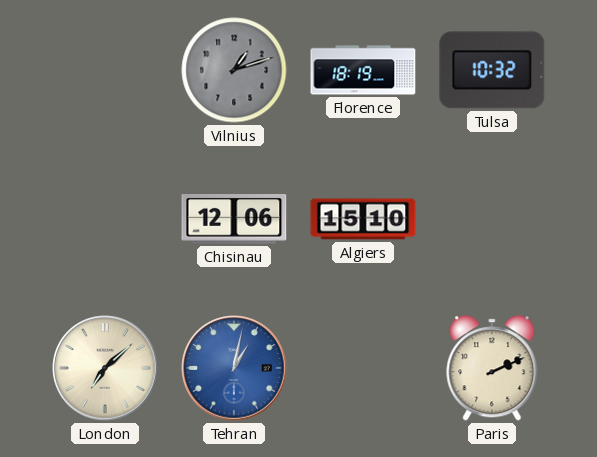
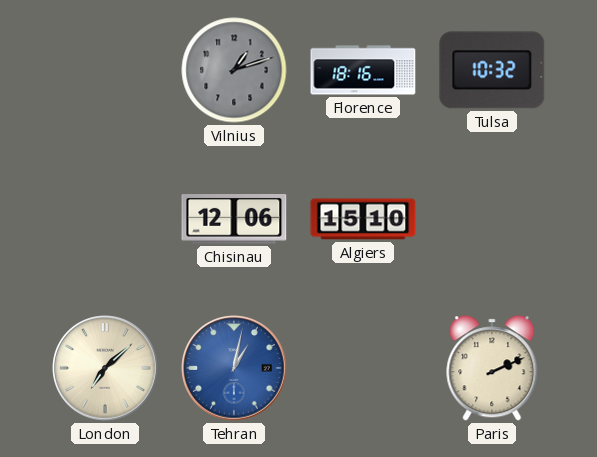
Florence: 18:19 -> 18:16
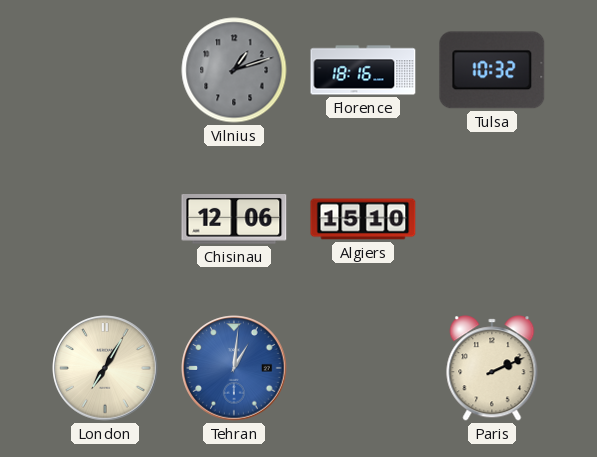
London: 7:08 -> 7:05
Tehran: 1:02 -> 1:01
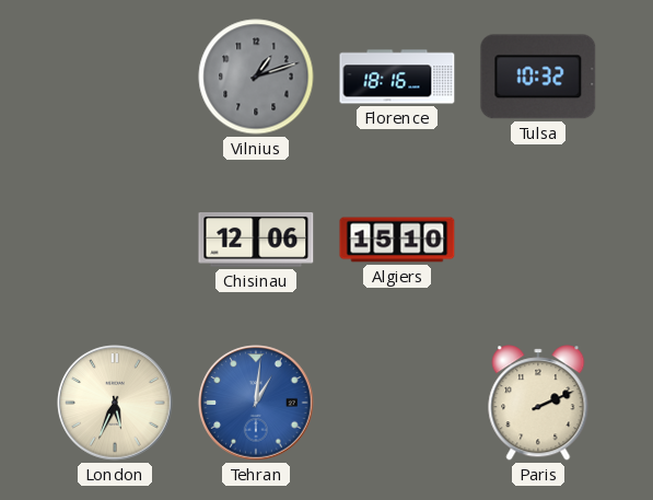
London: 7:05 -> 5:34
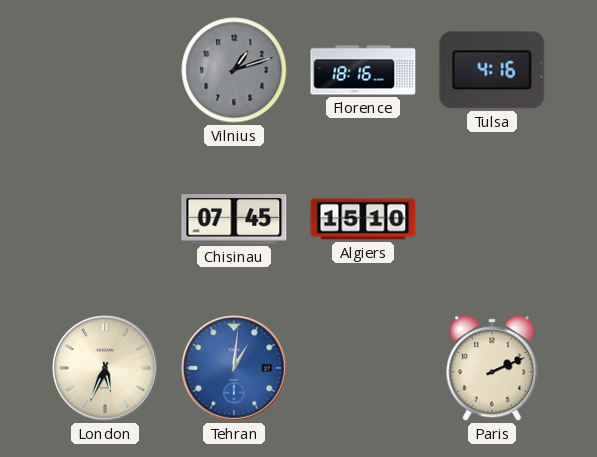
Tulsa: 10:32 -> 4:16
Chisinau: 12:06 -> 07:45
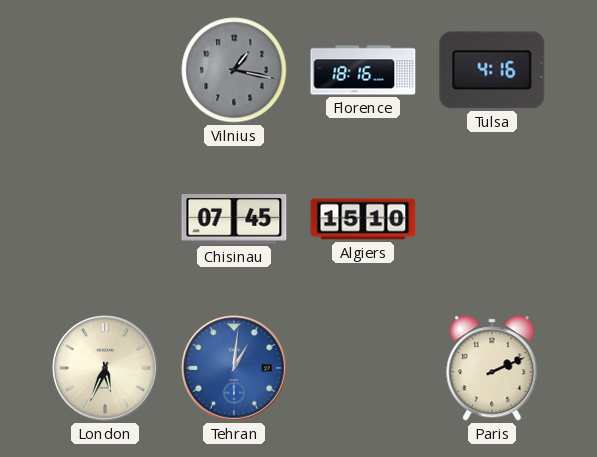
Vilnius: 1:12 -> 1:17
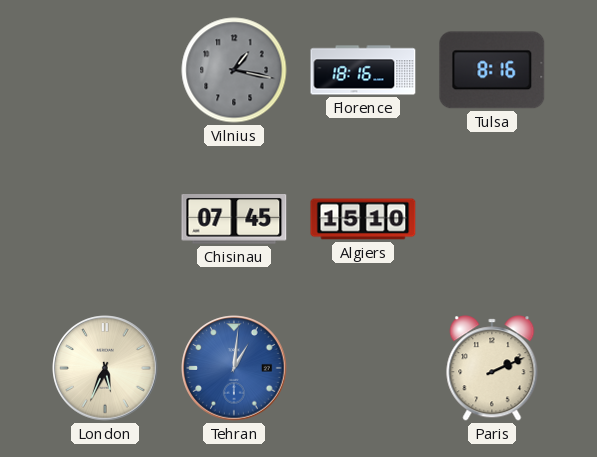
Tulsa: 4:16 -> 8:16
